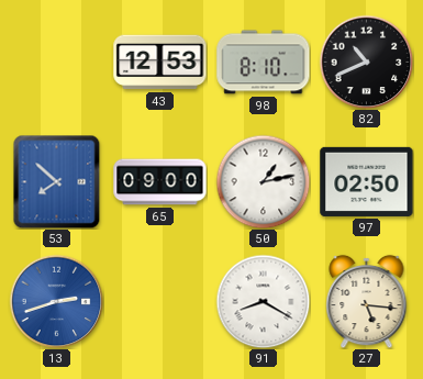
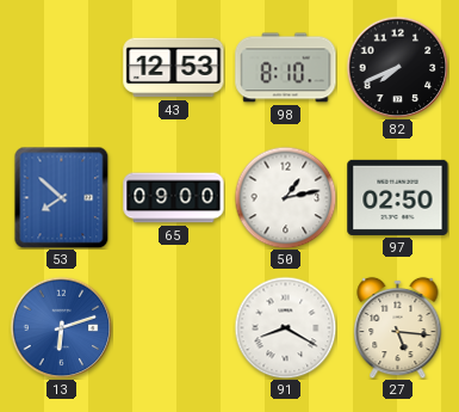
82: 10:41 -> 7:41
13: 2:42 -> 6:12
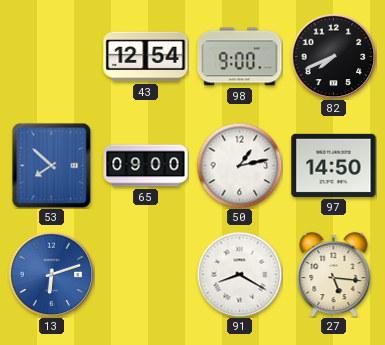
43: 12:53 -> 12:54
98: 8:10 -> 9:00
97: 02:50 -> 14:50
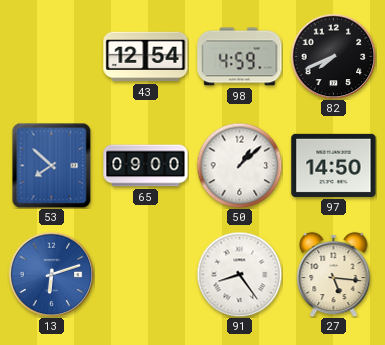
98: 9:00 -> 4:59
50: 1:13 -> 1:08
91: 8:20 -> 8:24
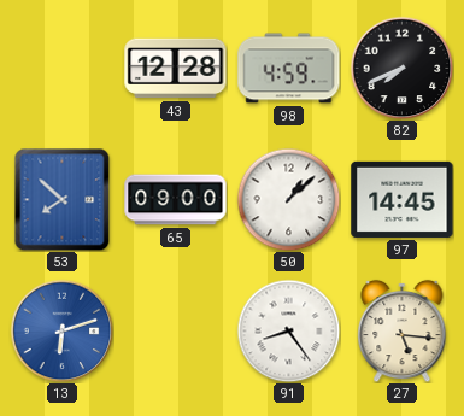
43: 12:54 -> 12:28
97: 14:50 -> 14:45
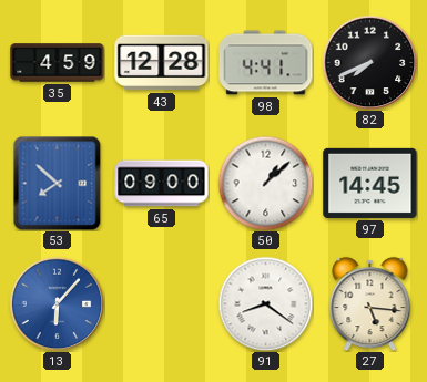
35: none -> 4:59
98: 4:59 -> 4:41
13: 6:12 -> 6:07
91: 8:24 -> 8:21
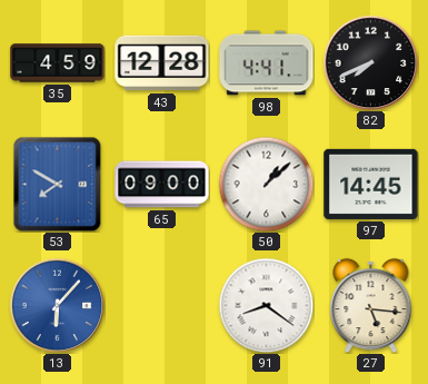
53: 7:52 -> 7:50
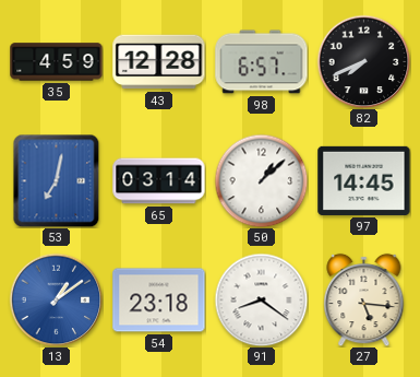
98: 4:41 -> 6:57
53: 7:50 -> 7:02
65: 09:00 -> 03:14
13: 6:07 -> 1:09
54: none -> 23:18
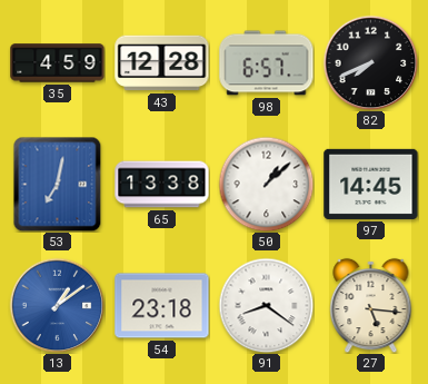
65: 03:14 -> 13:38
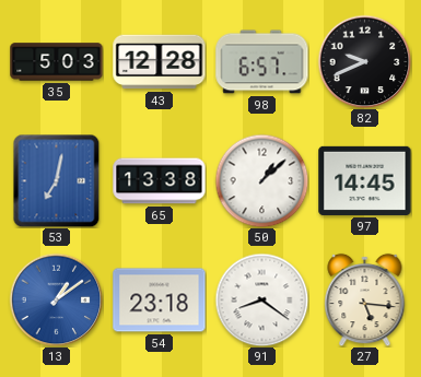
35: 4:59 -> 5:03
82: 7:41 -> 9:41
